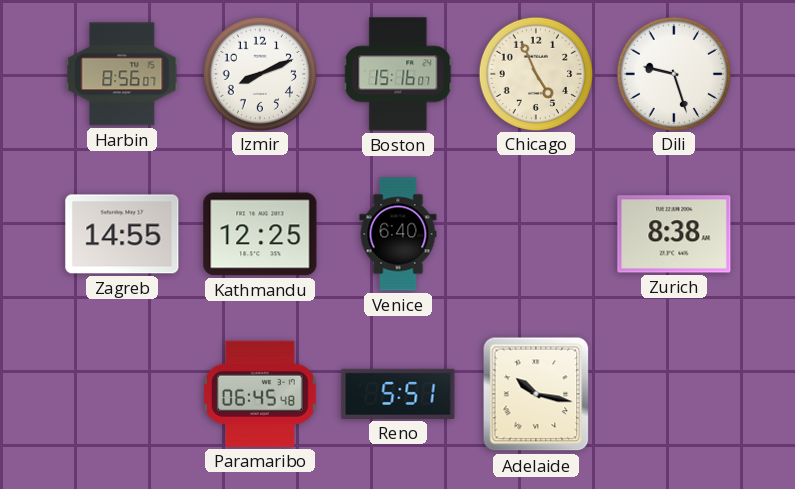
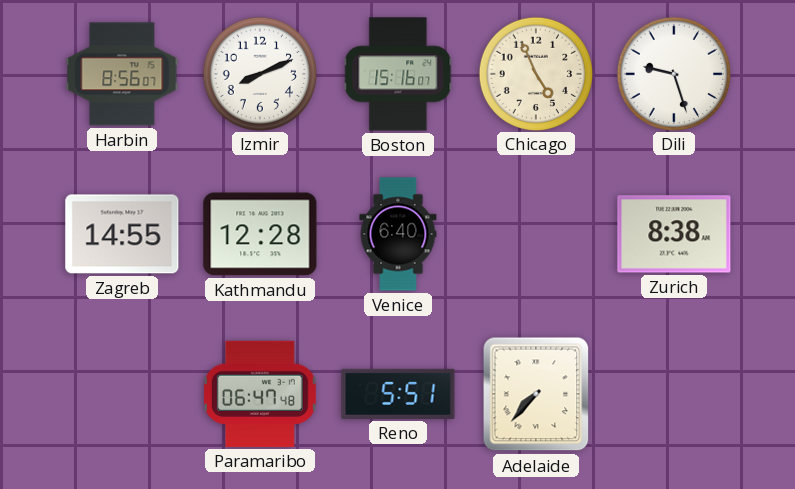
Kathmandu: 12:25 -> 12:28
Paramaribo: 06:45 -> 06:47
Adelaide: 10:17 -> 7:37
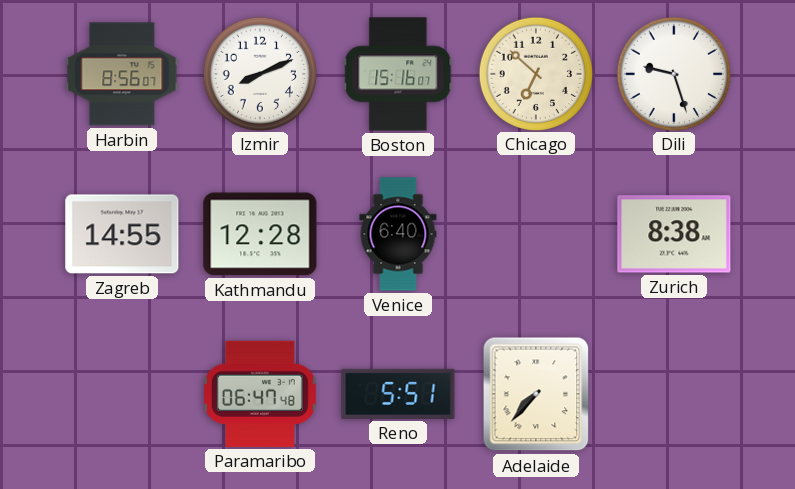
Chicago: 4:56 -> 6:52
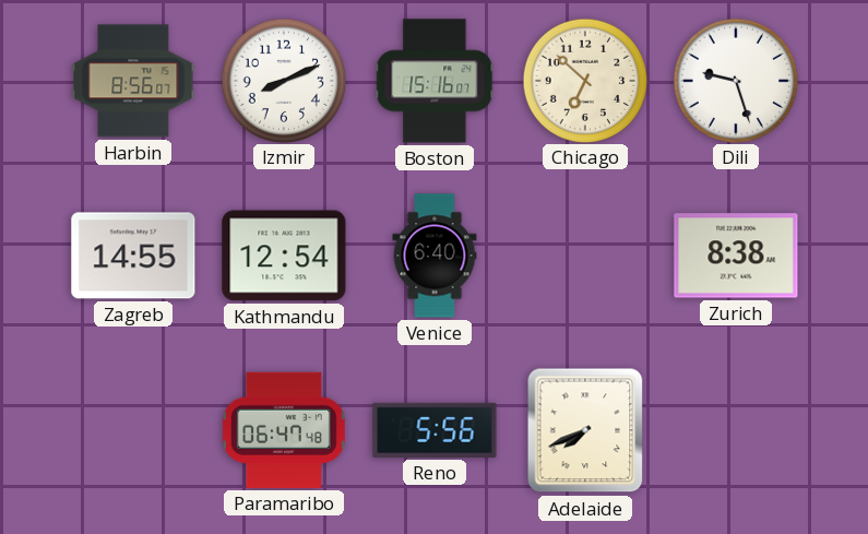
Kathmandu: 12:28 -> 12:54
Reno: 5:51 -> 5:56
Adelaide: 7:37 -> 7:41
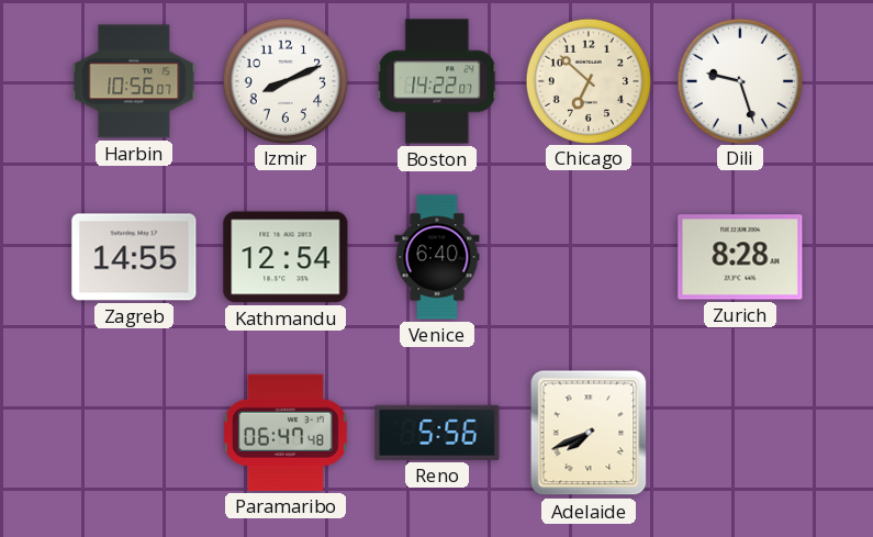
Harbin: 8:56 -> 10:56
Boston: 15:16 -> 14:22
Zurich: 8:38 -> 8:28
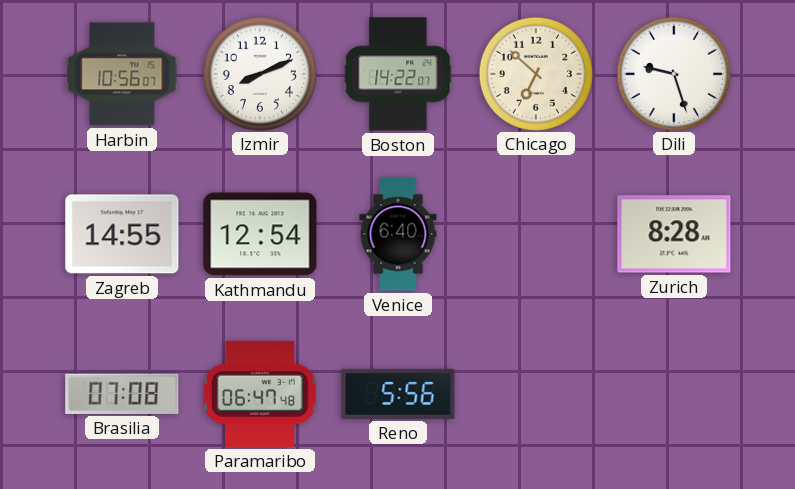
Brasilia: none -> 07:08
Adelaide: 7:41 -> none
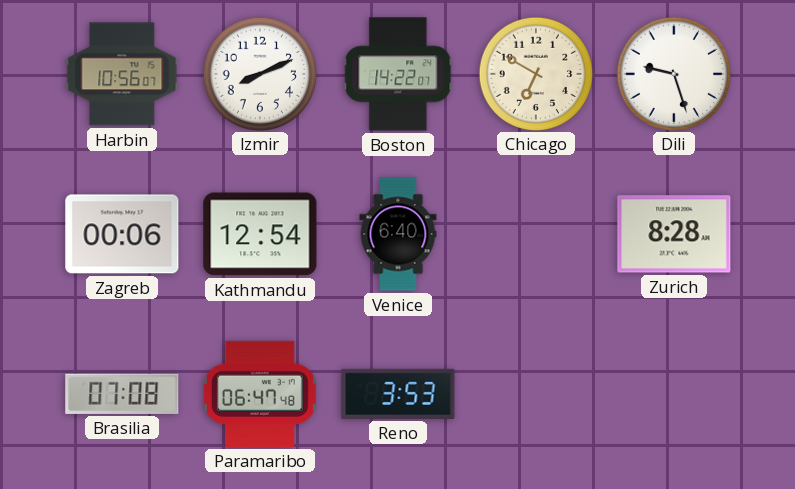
Chicago: 6:52 -> 6:50
Zagreb: 14:55 -> 00:06
Reno: 5:56 -> 3:53
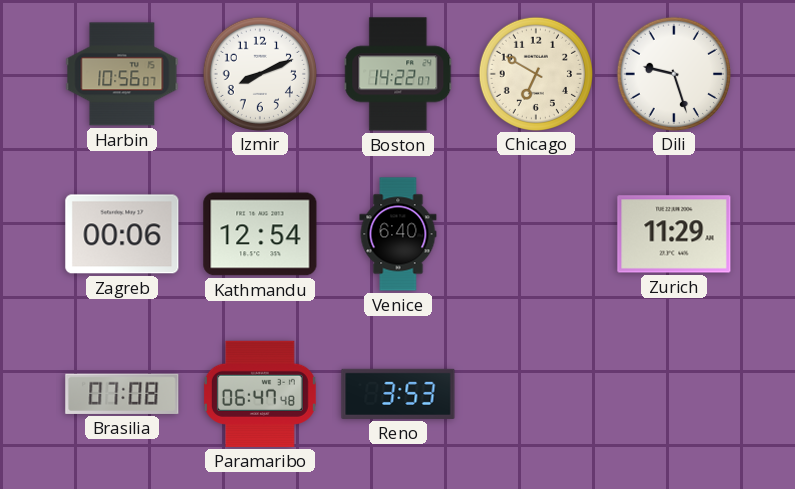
Zurich: 8:28 -> 11:29
